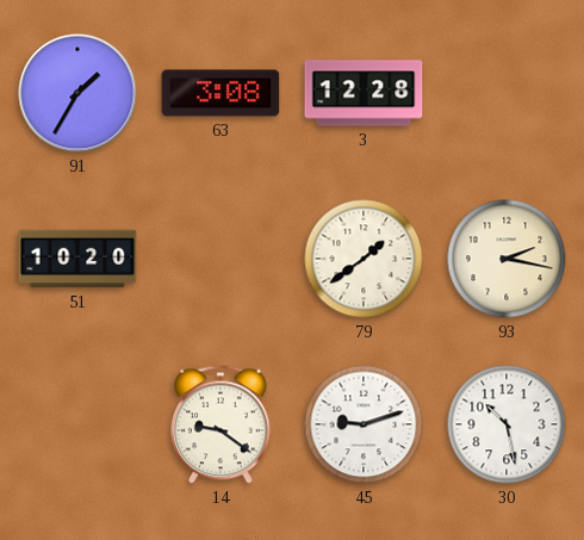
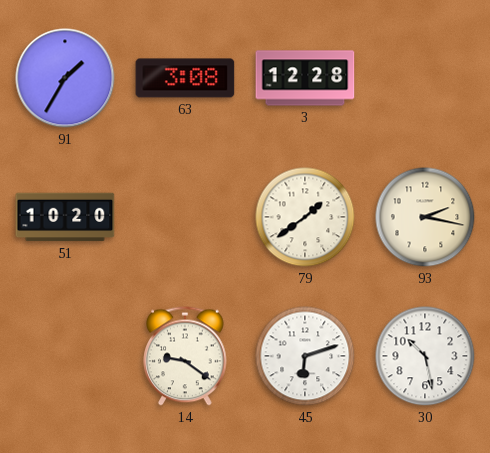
45: 9:12 -> 6:12
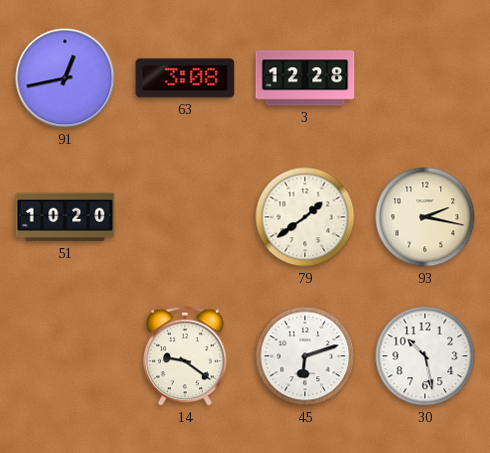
91: 1:35 -> 12:43
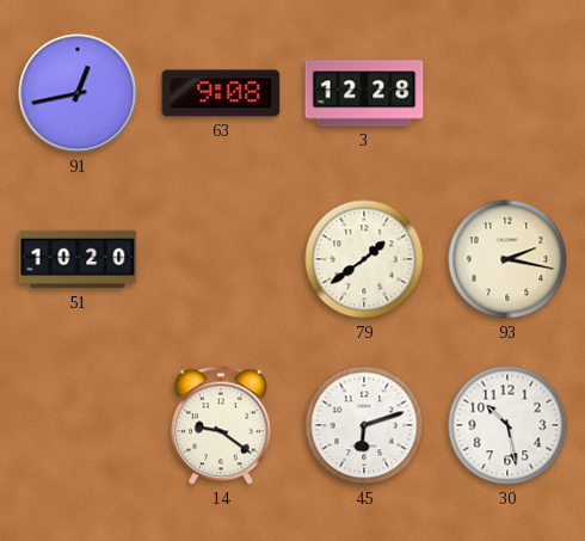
63: 3:08 -> 9:08
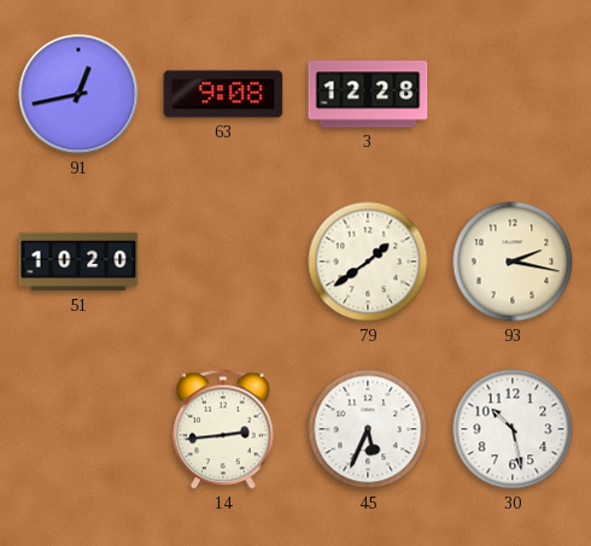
14: 9:21 -> 2:44
45: 6:12 -> 5:34
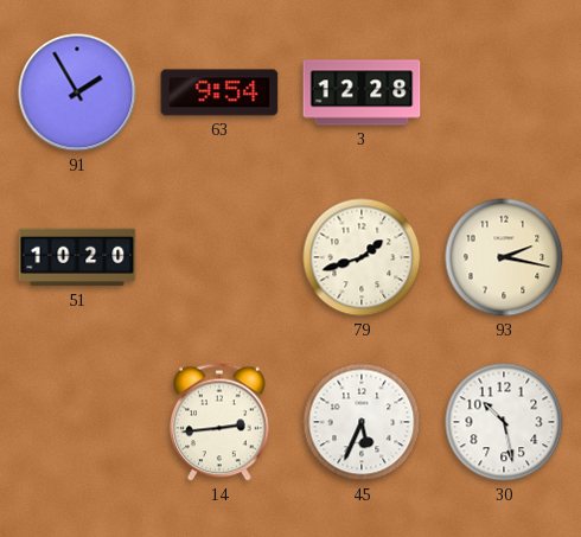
91: 12:43 -> 1:55
63: 9:08 -> 9:54
79: 1:39 -> 1:42
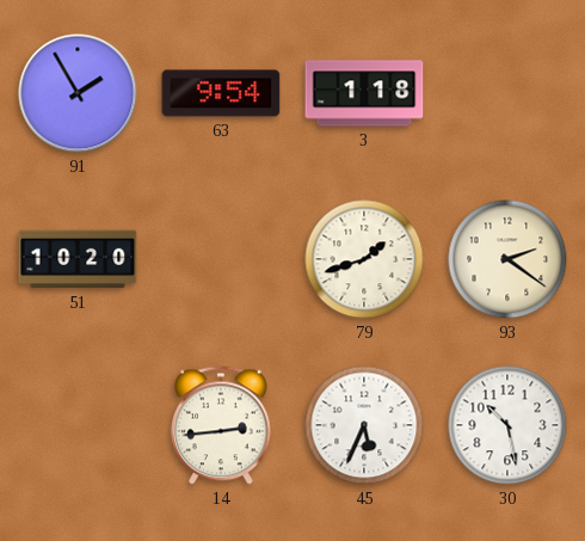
3: 12:28 -> 1:18
93: 2:17 -> 2:21
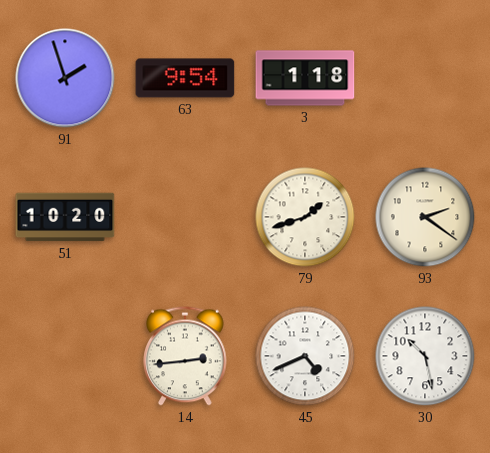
91: 1:55 -> 1:57
45: 5:34 -> 4:41
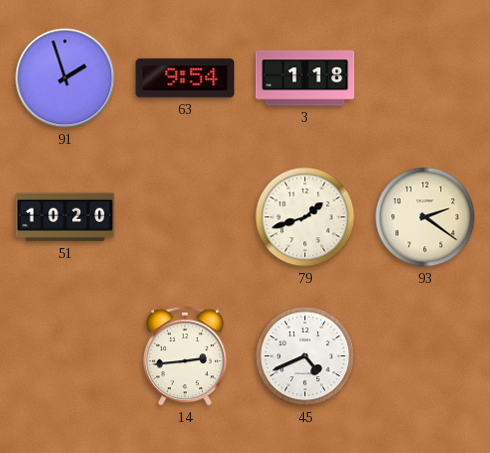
30: 10:28 -> none
